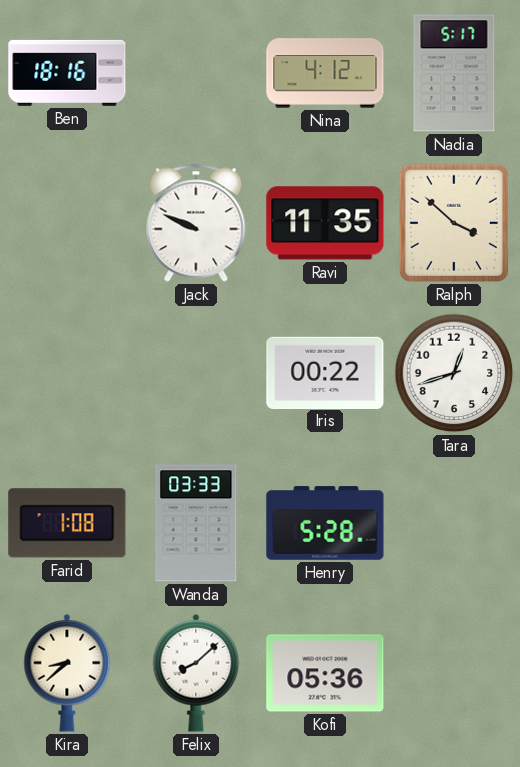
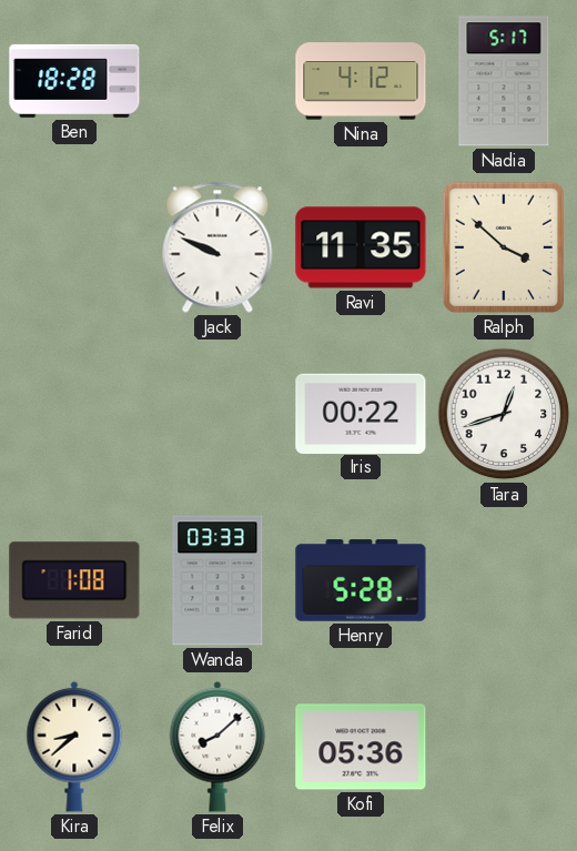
Ben: 18:16 -> 18:28
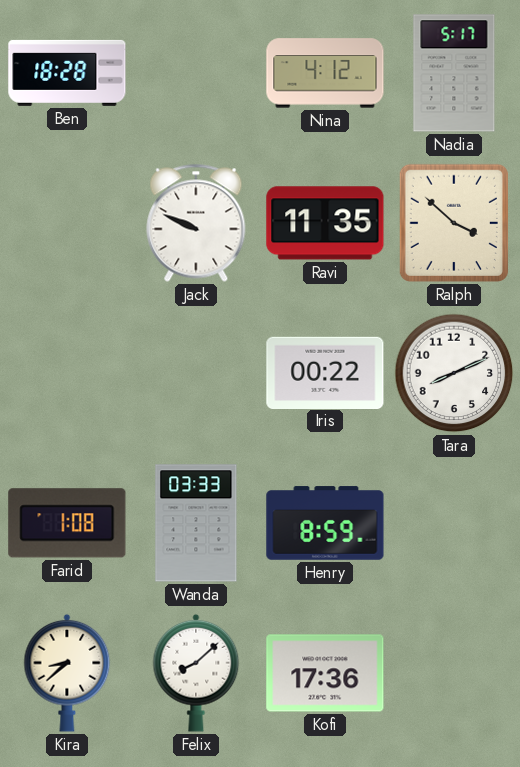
Tara: 12:42 -> 8:11
Henry: 5:28 -> 8:59
Kofi: 05:36 -> 17:36
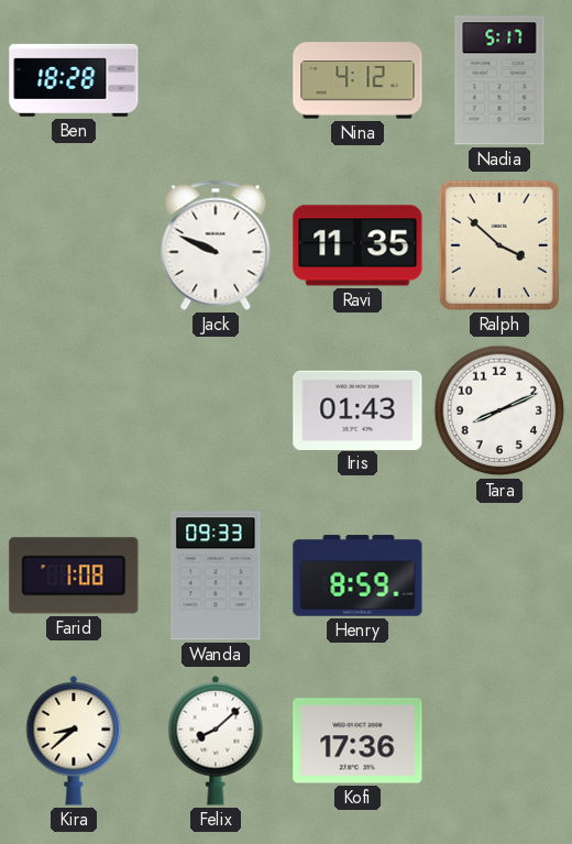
Iris: 00:22 -> 01:43
Wanda: 03:33 -> 09:33
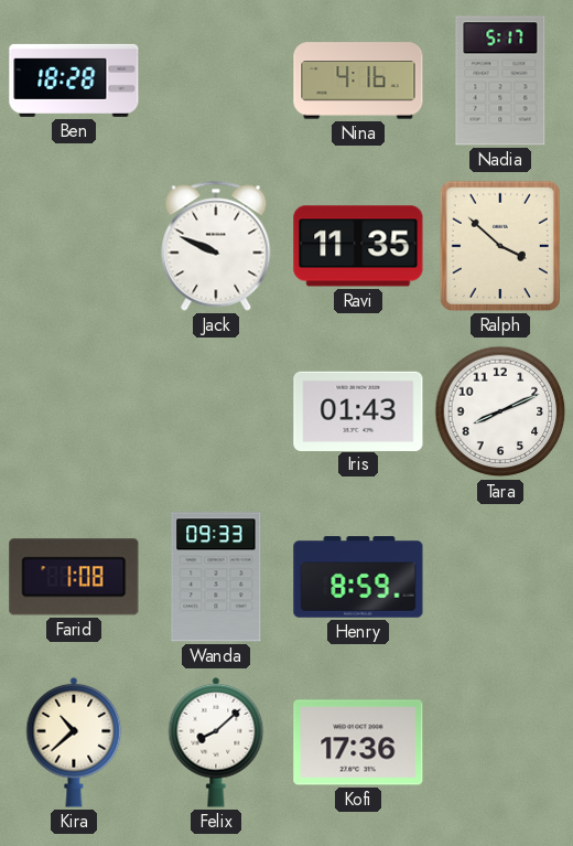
Nina: 4:12 -> 4:16
Kira: 8:38 -> 10:38
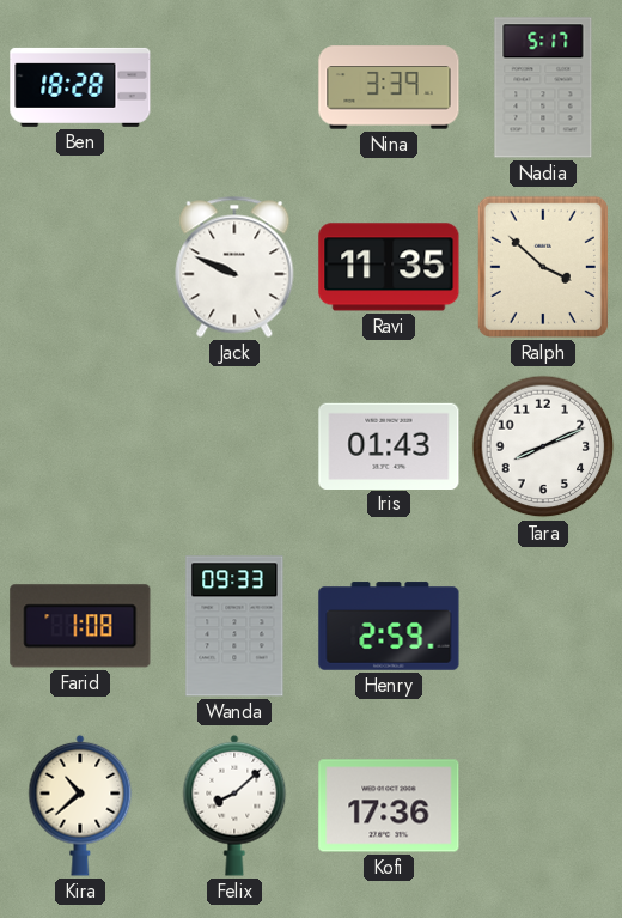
Nina: 4:16 -> 3:39
Henry: 8:59 -> 2:59
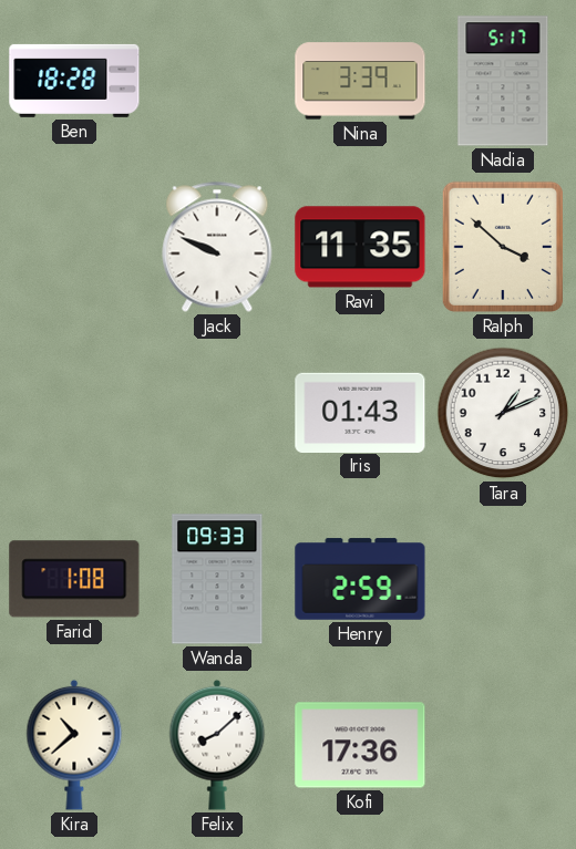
Tara: 8:11 -> 1:11
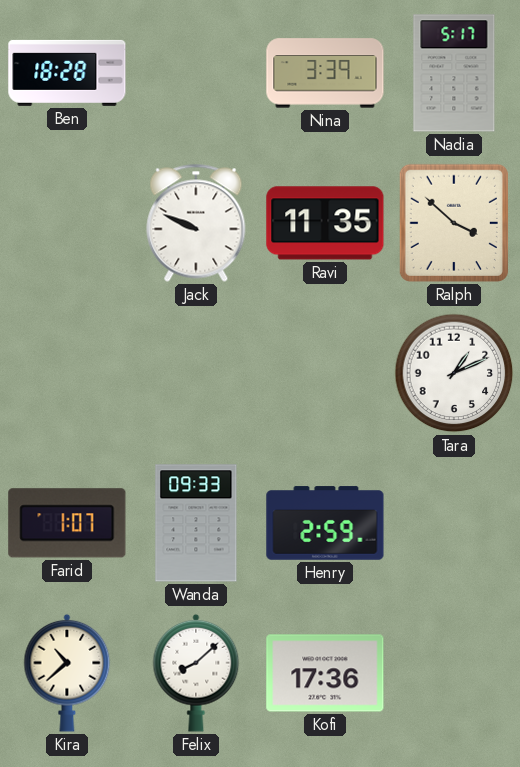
Iris: 01:43 -> none
Farid: 1:08 -> 1:07
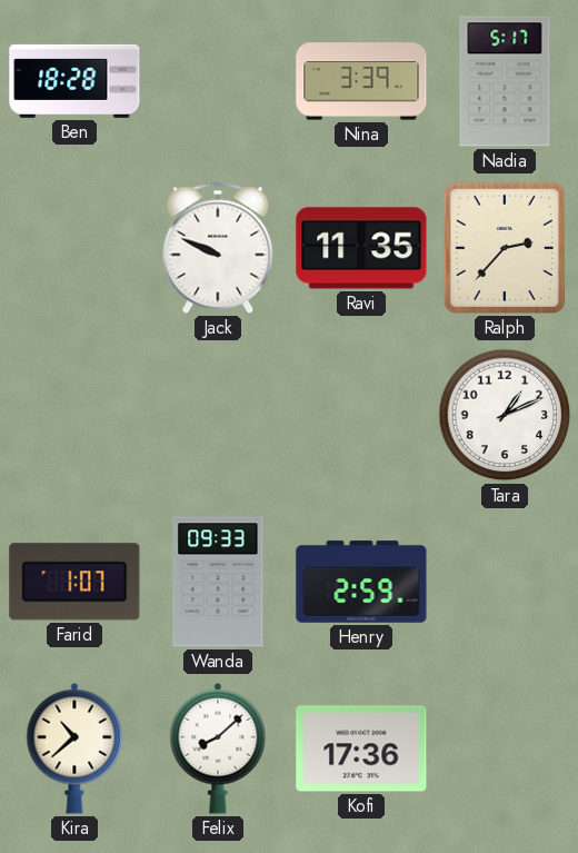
Ralph: 3:52 -> 2:37
